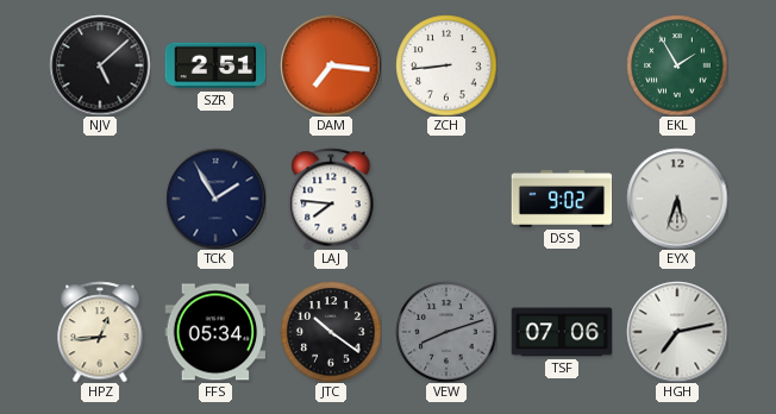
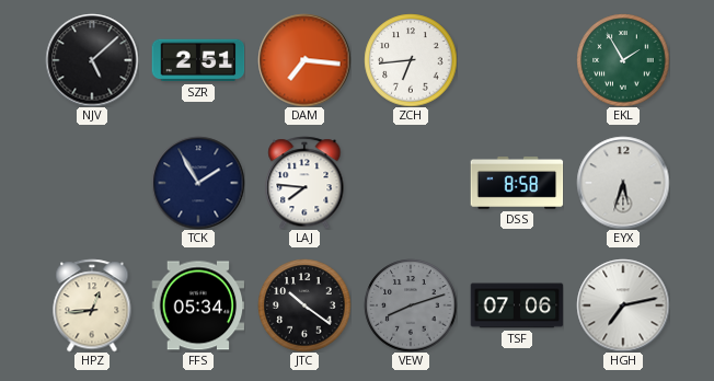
ZCH: 8:44 -> 6:44
DSS: 9:02 -> 8:58
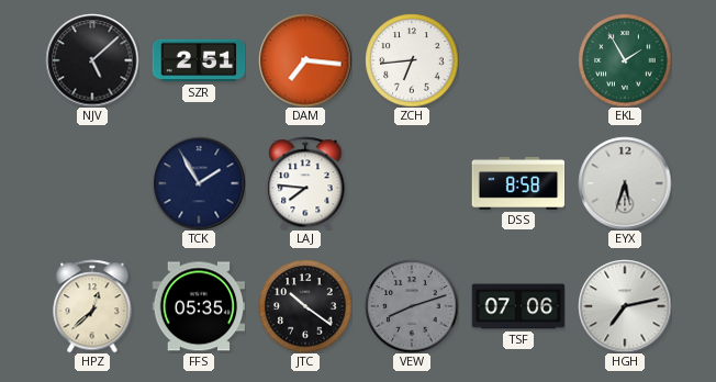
HPZ: 12:44 -> 12:38
FFS: 05:34 -> 05:35
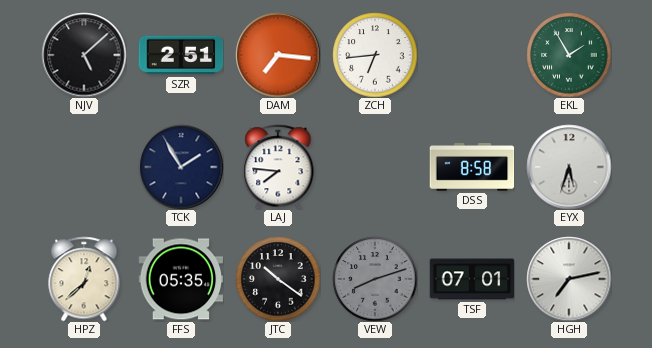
TSF: 07:06 -> 07:01
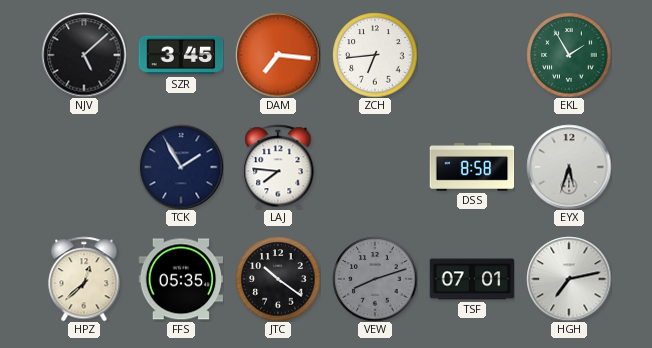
SZR: 2:51 -> 3:45
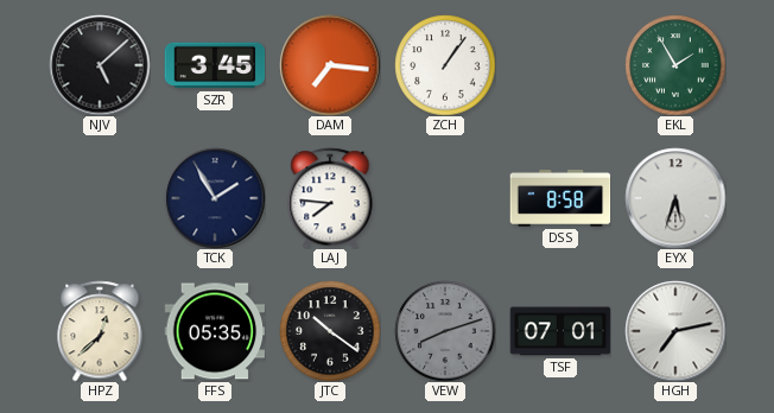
ZCH: 6:44 -> 1:06
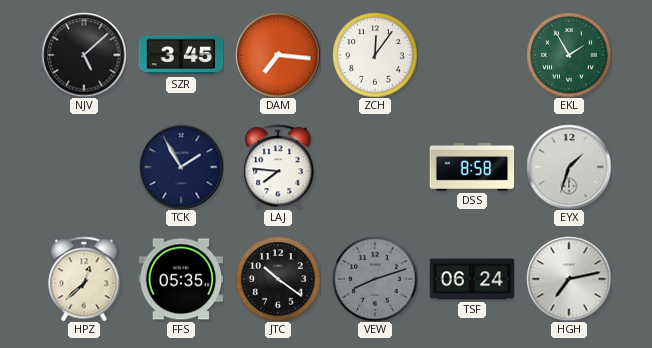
ZCH: 1:06 -> 12:06
EYX: 5:33 -> 1:33
TSF: 07:01 -> 06:24
